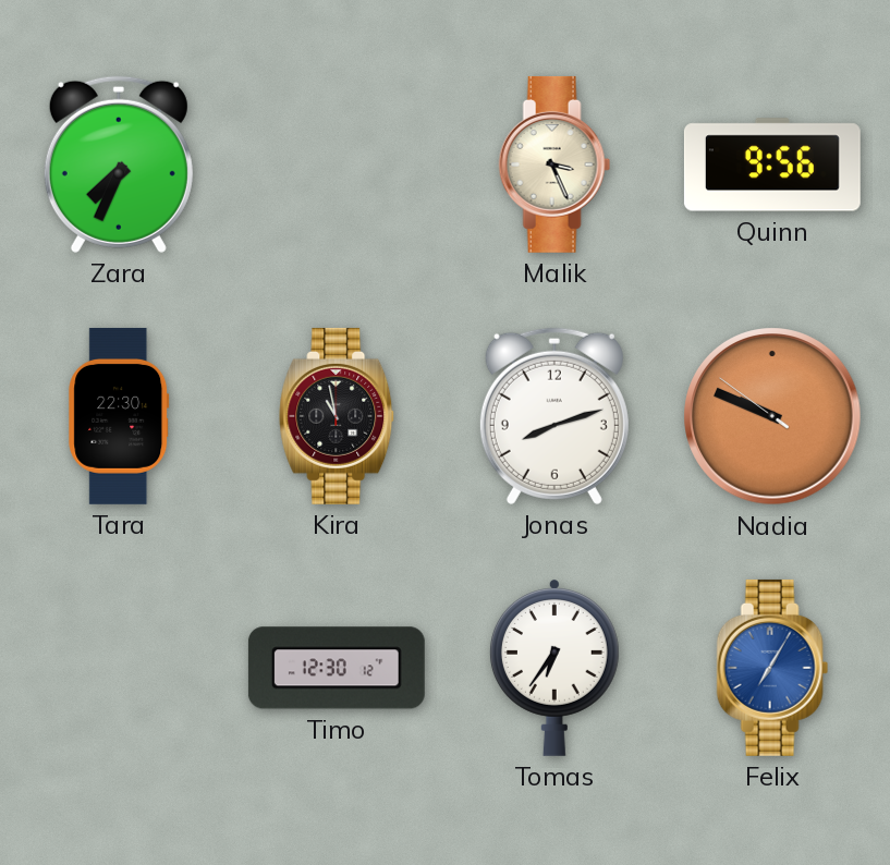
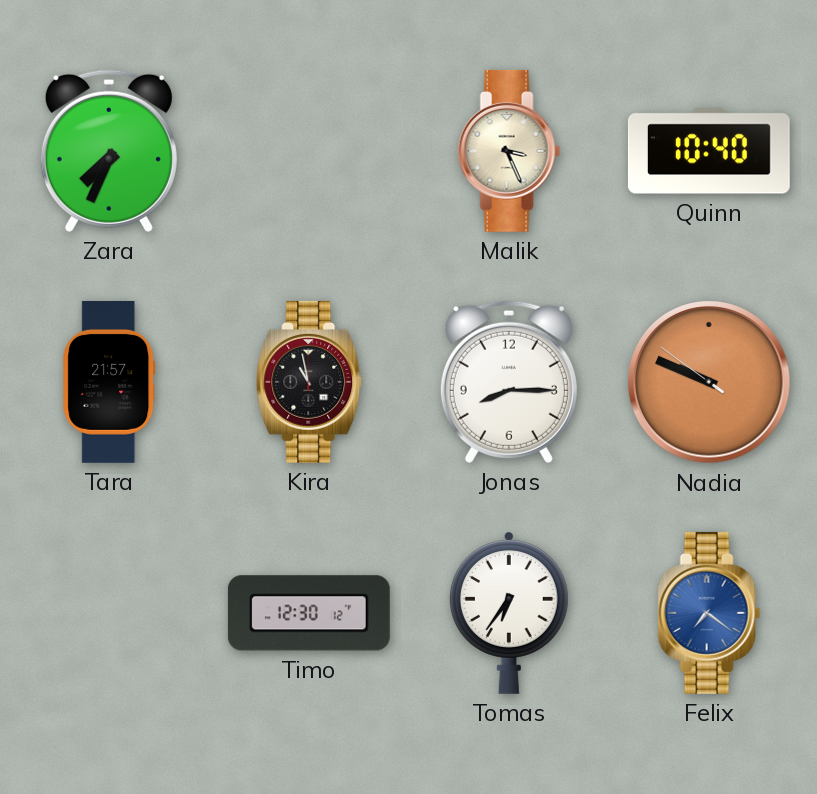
Quinn: 9:56 -> 10:40
Tara: 22:30 -> 21:57
Jonas: 8:12 -> 8:15
Felix: 7:05 -> 7:21
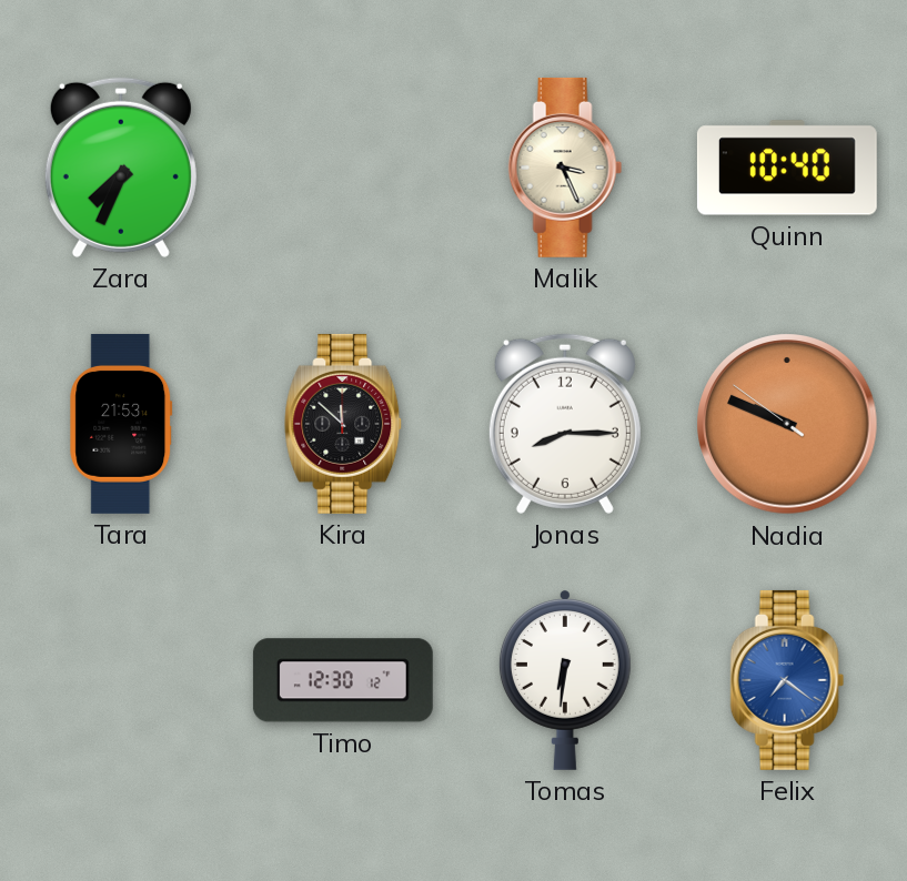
Tara: 21:57 -> 21:53
Kira: 10:58 -> 11:52
Tomas: 6:36 -> 6:31
